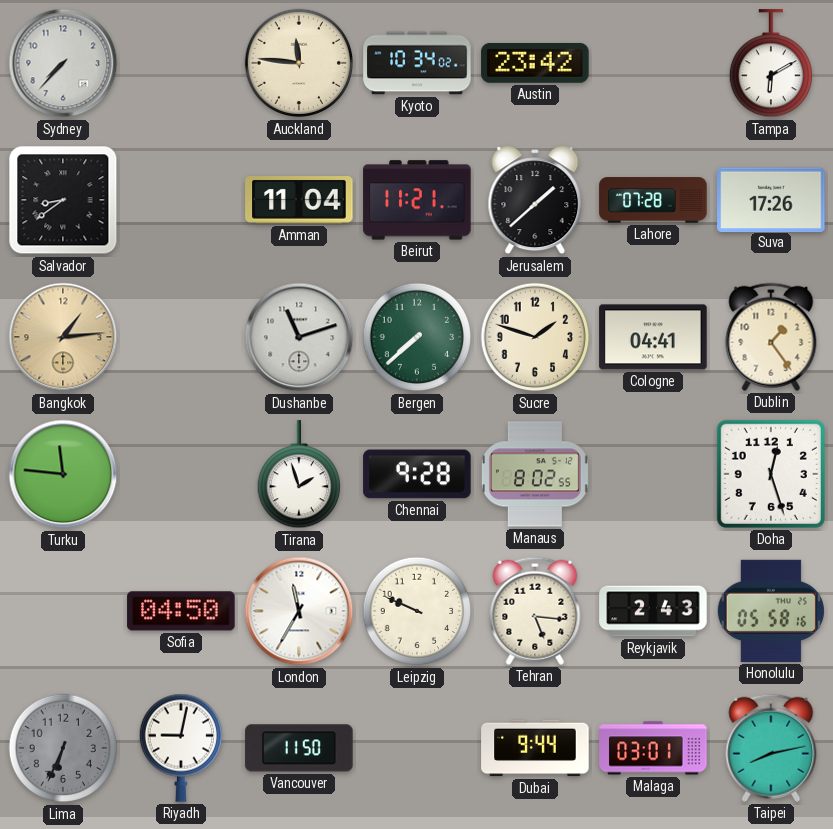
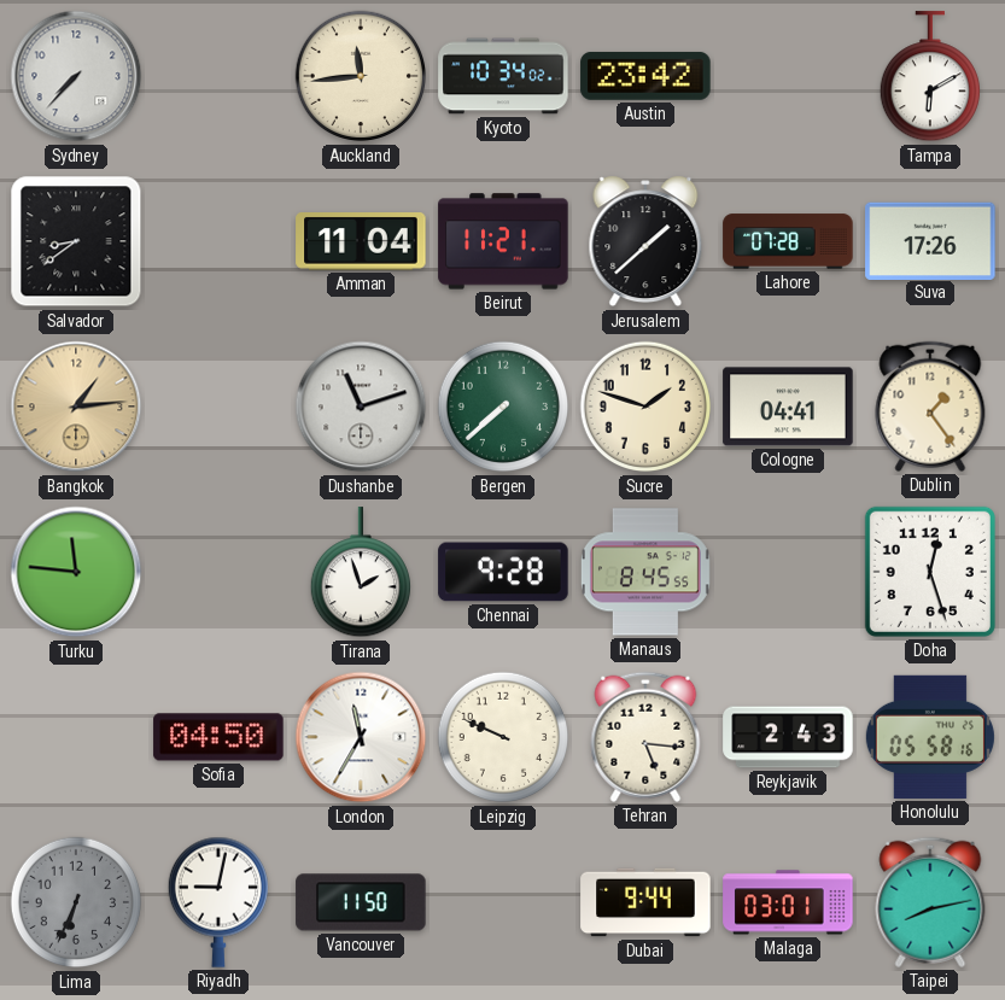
Auckland: 11:46 -> 11:44
Manaus: 8:02 -> 8:45
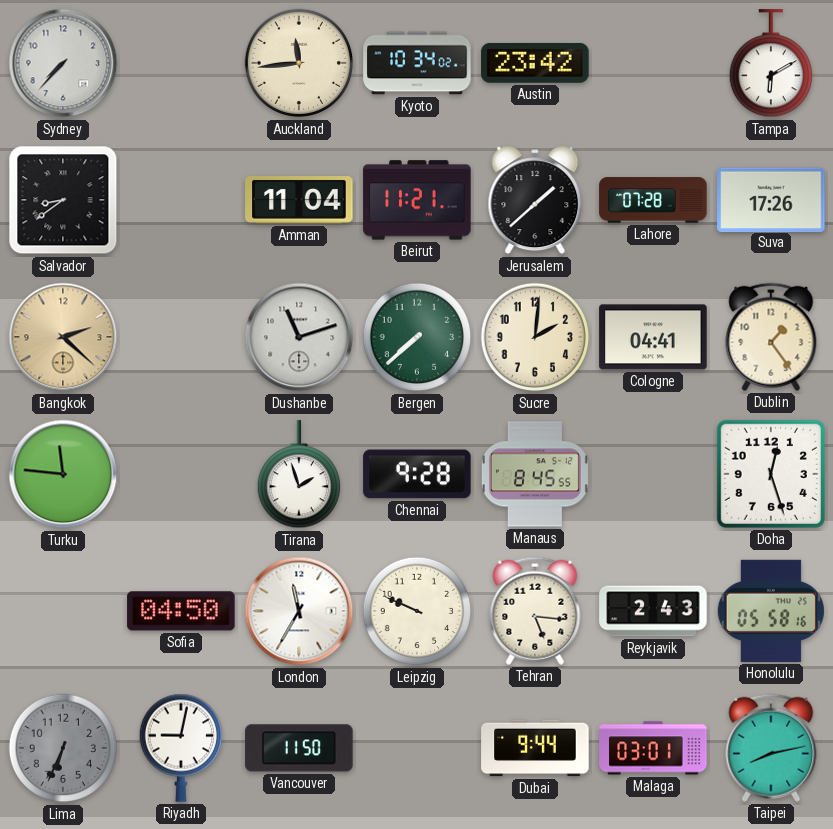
Bangkok: 1:14 -> 2:22
Sucre: 1:48 -> 2:01
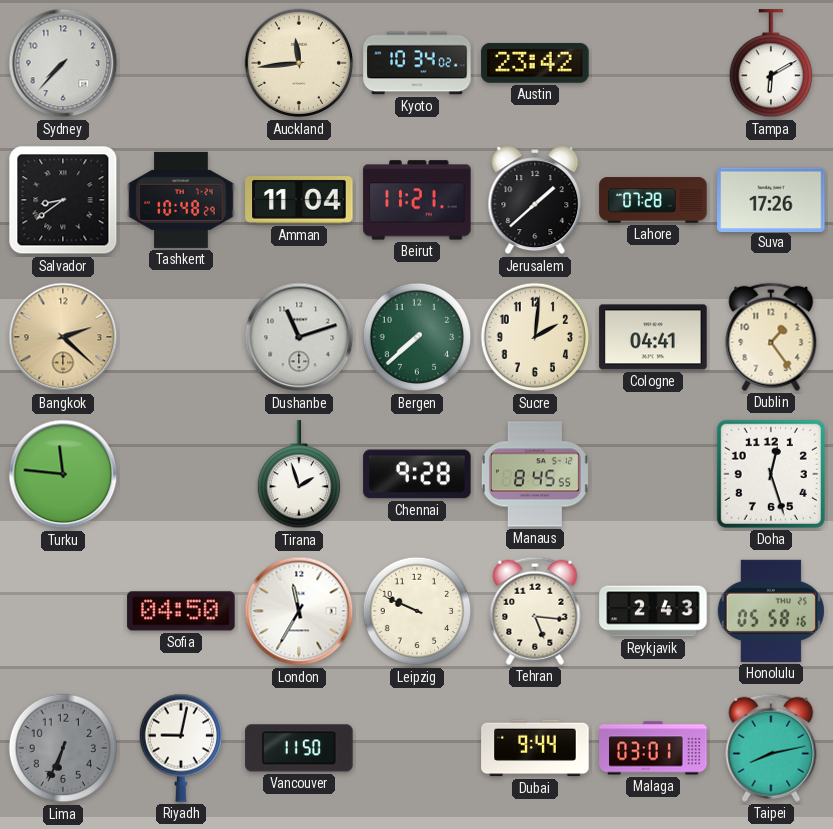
Tashkent: none -> 10:48
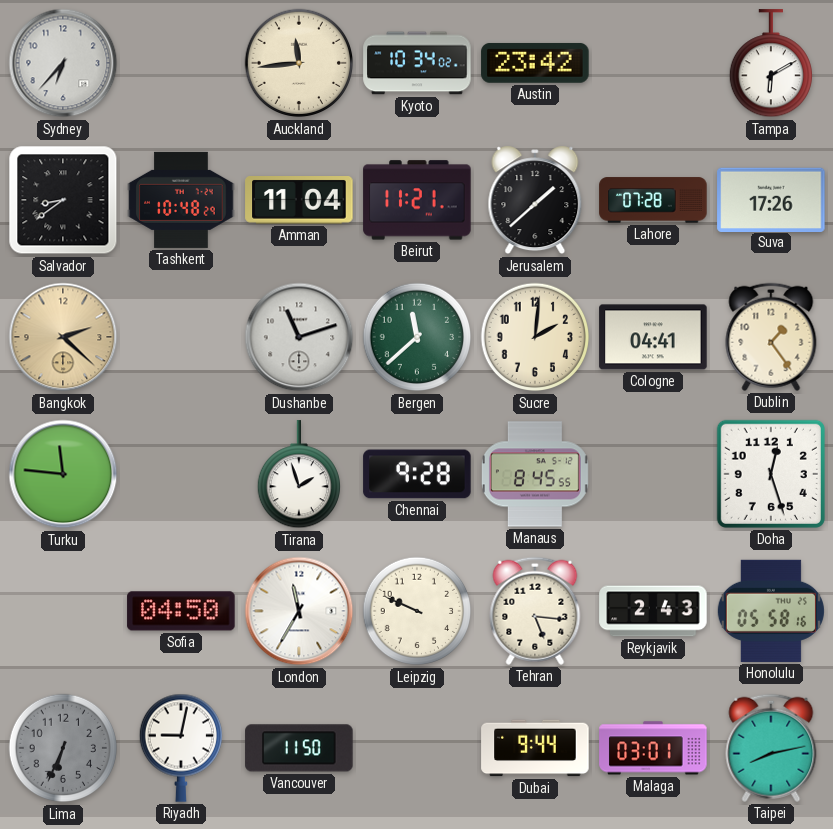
Sydney: 7:37 -> 6:37
Bergen: 7:38 -> 11:38
